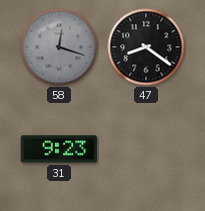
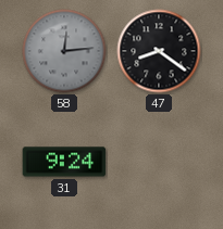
58: 12:18 -> 12:14
31: 9:23 -> 9:24
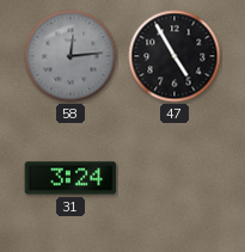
47: 8:21 -> 4:55
31: 9:24 -> 3:24
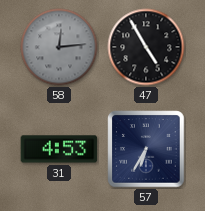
31: 3:24 -> 4:53
57: none -> 6:35
